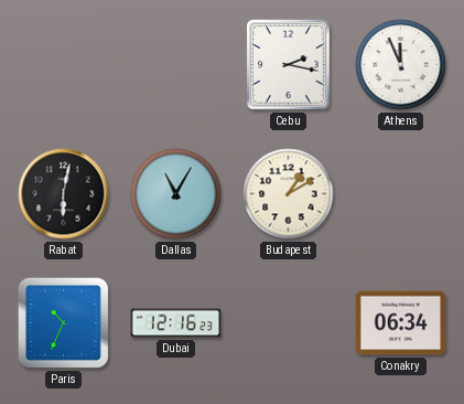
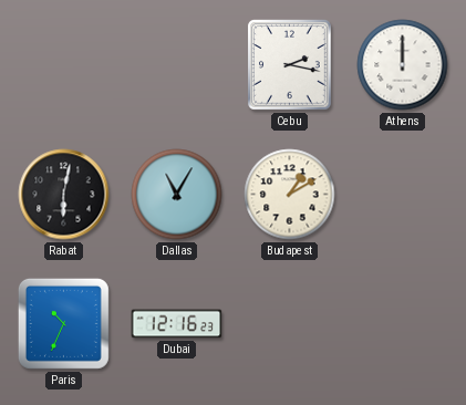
Athens: 11:56 -> 12:00
Conakry: 06:34 -> none
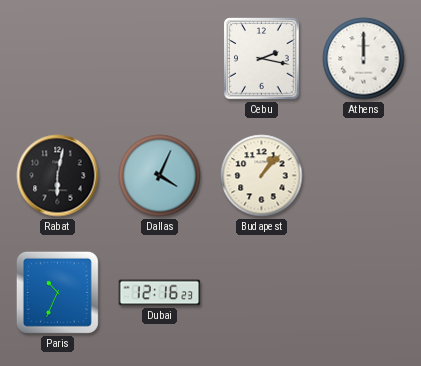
Dallas: 11:05 -> 4:04
Budapest: 1:10 -> 1:07
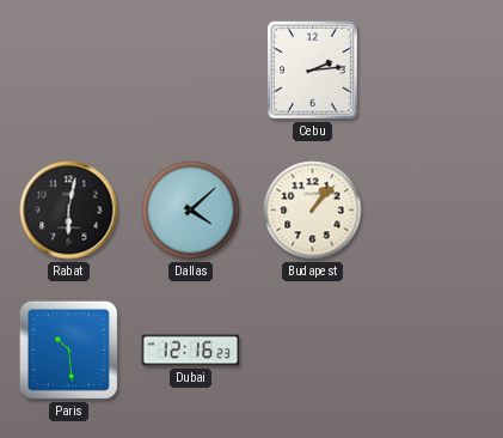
Cebu: 2:17 -> 2:14
Athens: 12:00 -> none
Dallas: 4:04 -> 4:08
Paris: 10:34 -> 10:29
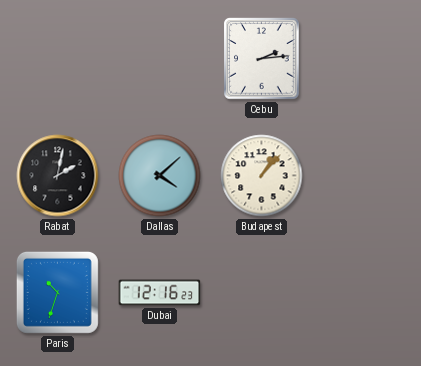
Rabat: 6:02 -> 2:02
Paris: 10:29 -> 10:33
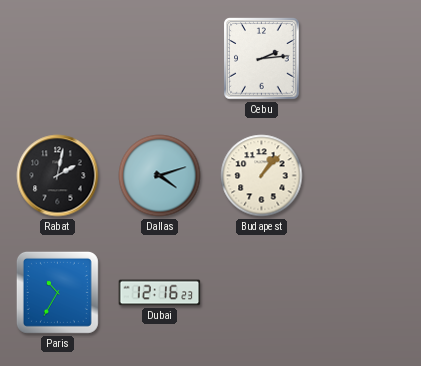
Dallas: 4:08 -> 4:12
Paris: 10:33 -> 10:35
